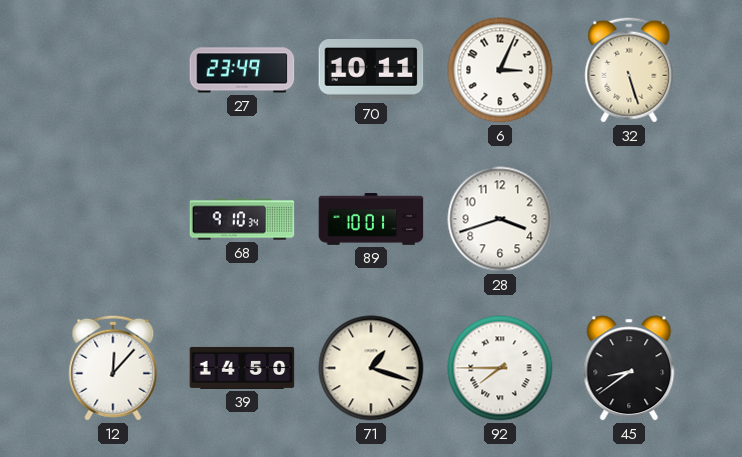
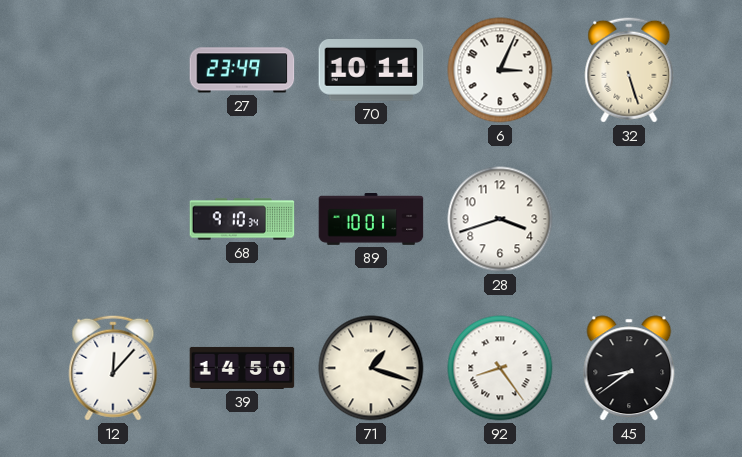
92: 7:45 -> 8:24
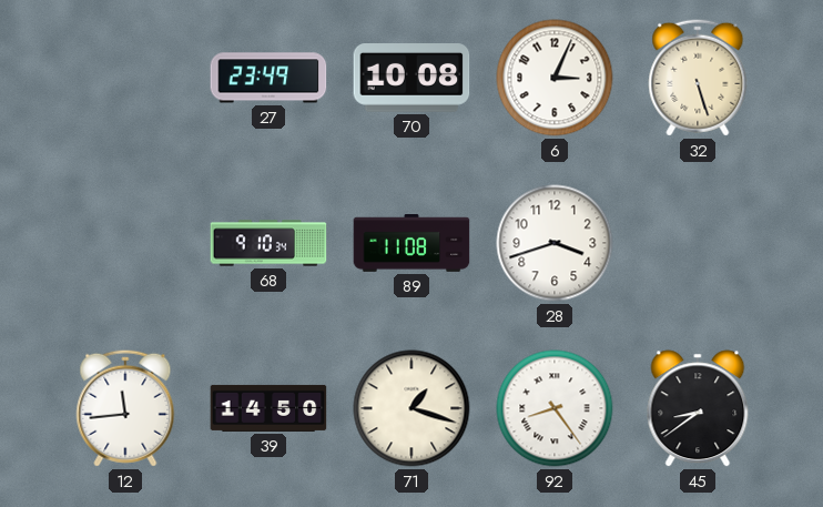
70: 10:11 -> 10:08
89: 10:01 -> 11:08
12: 12:07 -> 11:44
